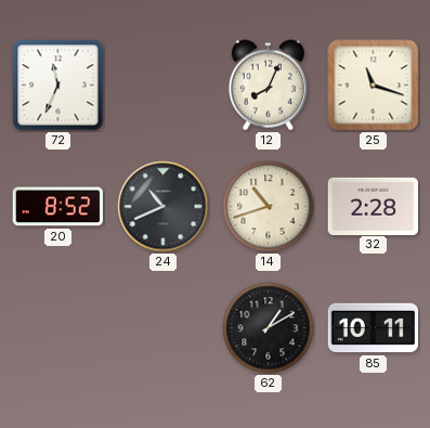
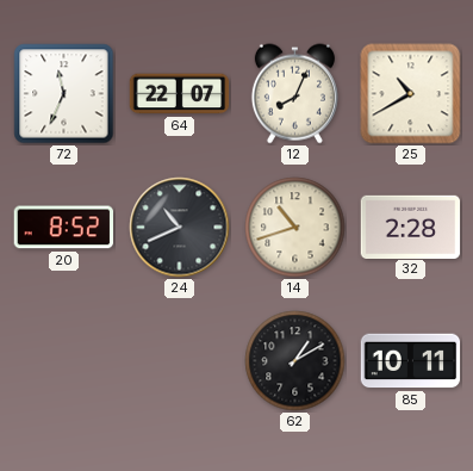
64: none -> 22:07
25: 11:18 -> 10:40
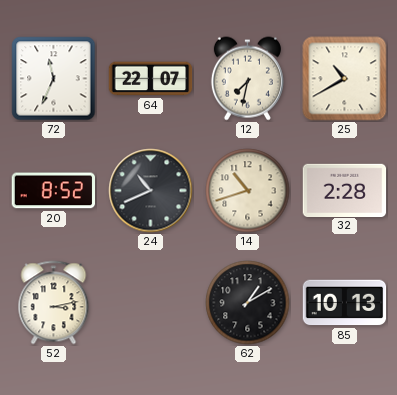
12: 8:04 -> 7:32
52: none -> 3:13
85: 10:11 -> 10:13
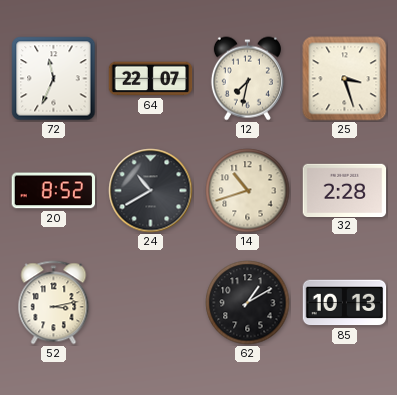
25: 10:40 -> 3:27
24: 10:41 -> 10:40
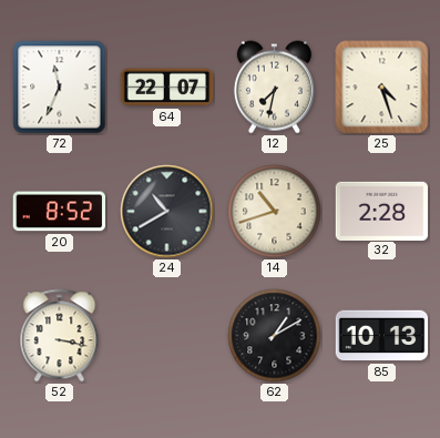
25: 3:27 -> 4:27
52: 3:13 -> 3:17
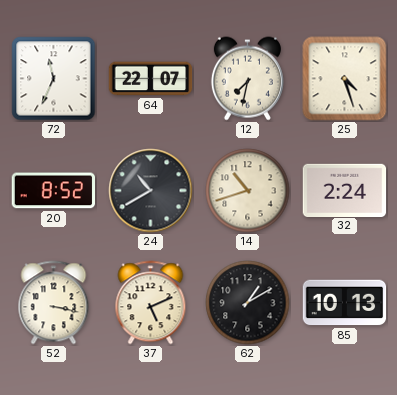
32: 2:28 -> 2:24
37: none -> 5:11
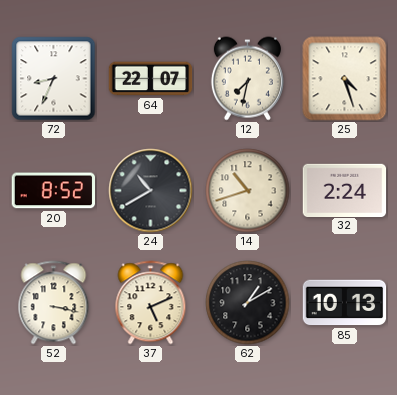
72: 11:34 -> 8:34
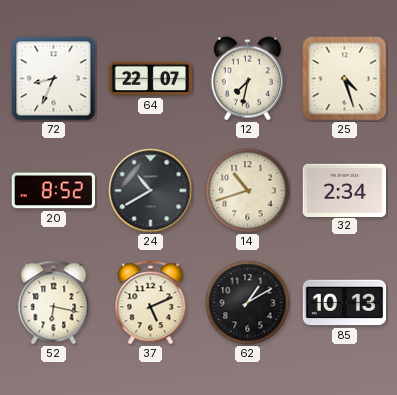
32: 2:24 -> 2:34
52: 3:17 -> 6:17
